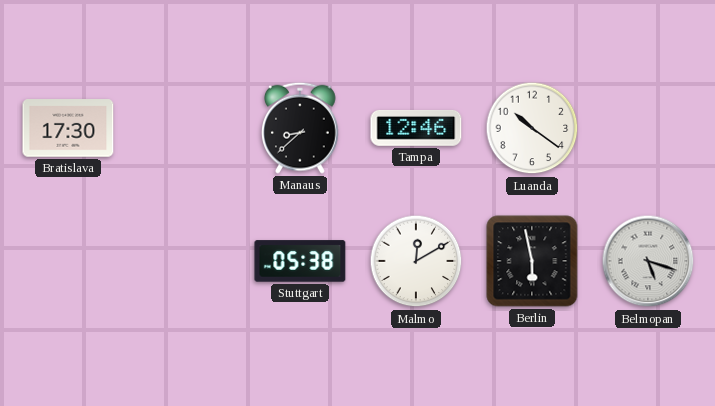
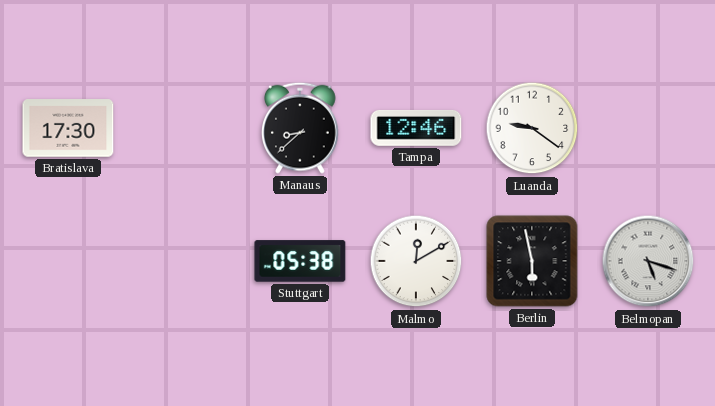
Luanda: 10:21 -> 9:21
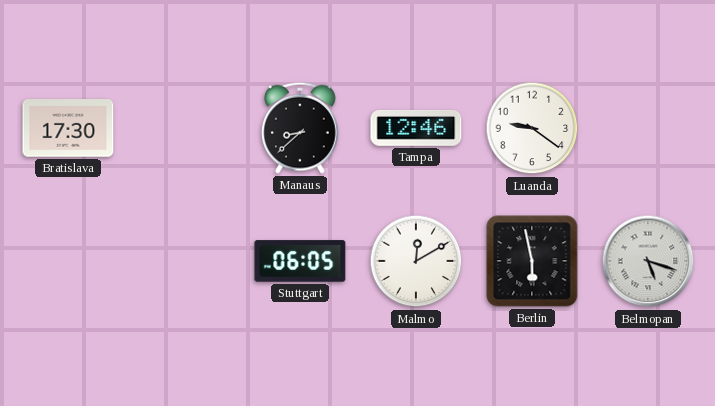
Stuttgart: 05:38 -> 06:05
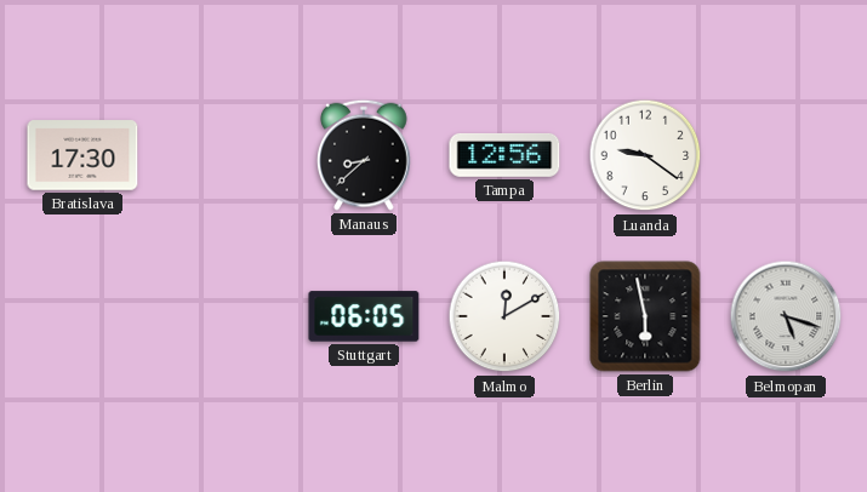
Tampa: 12:46 -> 12:56
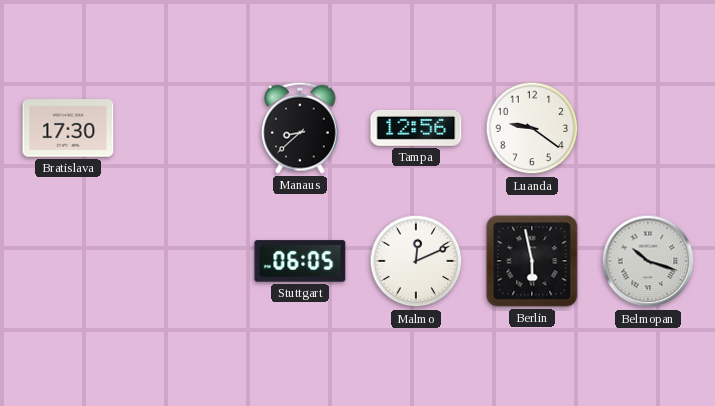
Malmo: 12:10 -> 12:11
Belmopan: 5:18 -> 10:18
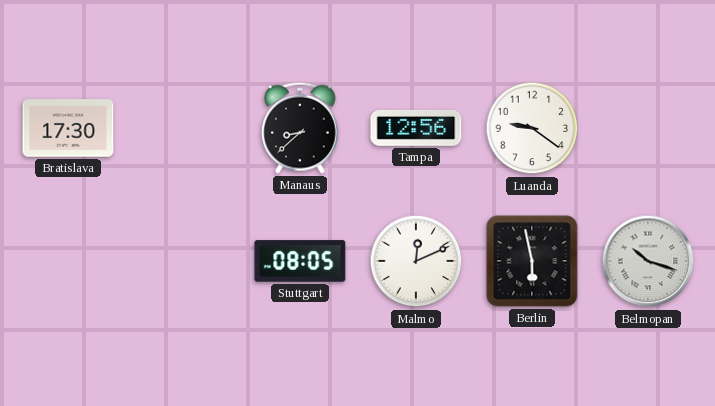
Stuttgart: 06:05 -> 08:05
